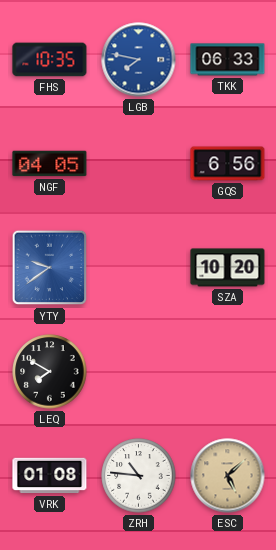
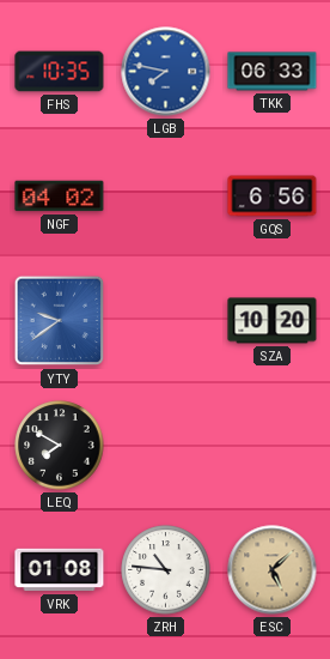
NGF: 04:05 -> 04:02
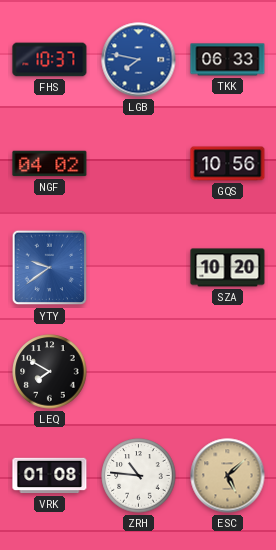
FHS: 10:35 -> 10:37
GQS: 6:56 -> 10:56
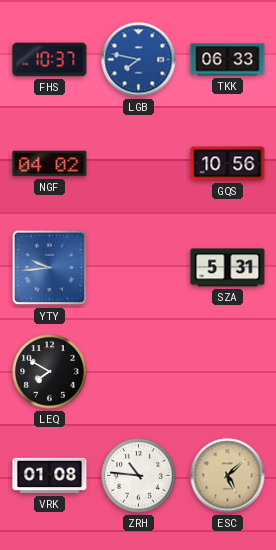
YTY: 9:39 -> 9:44
SZA: 10:20 -> 5:31
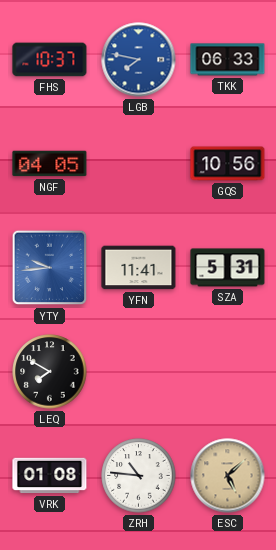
NGF: 04:02 -> 04:05
YFN: none -> 11:41
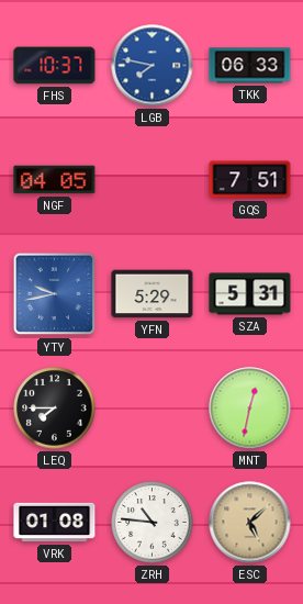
GQS: 10:56 -> 7:51
YTY: 9:44 -> 9:43
YFN: 11:41 -> 5:29
LEQ: 7:50 -> 7:45
MNT: none -> 12:32
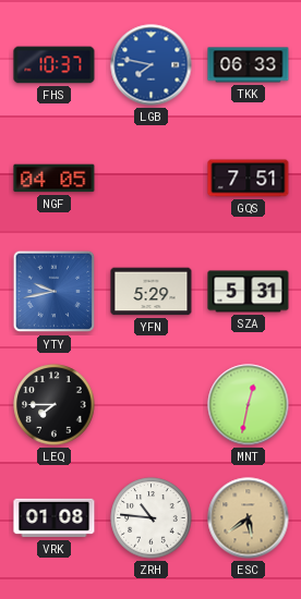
ESC: 5:08 -> 5:39
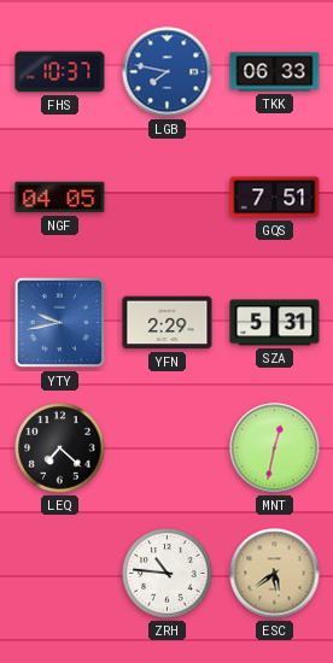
YFN: 5:29 -> 2:29
LEQ: 7:45 -> 7:22
VRK: 01:08 -> none
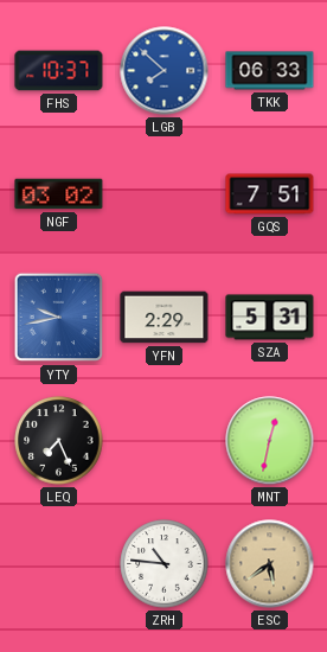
LGB: 7:47 -> 7:52
NGF: 04:05 -> 03:02
LEQ: 7:22 -> 7:26
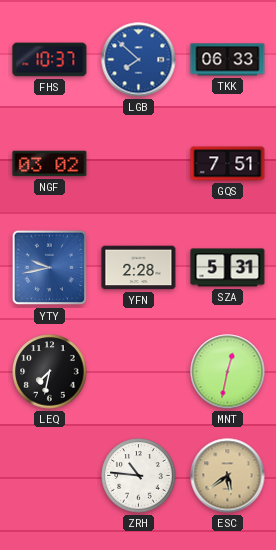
YFN: 2:29 -> 2:28
LEQ: 7:26 -> 7:32
